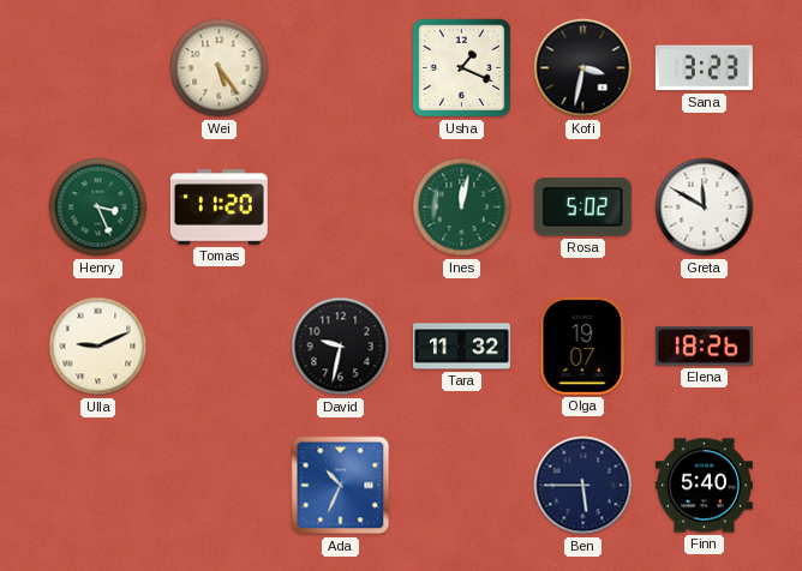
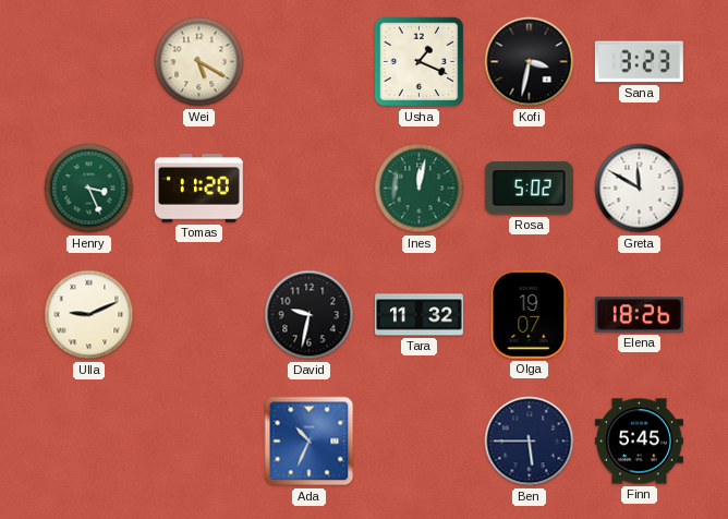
Wei: 5:24 -> 5:20
Finn: 5:40 -> 5:45
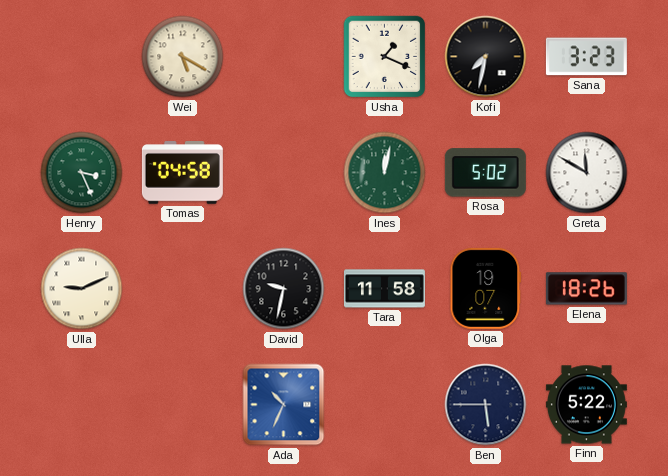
Kofi: 3:32 -> 7:32
Tomas: 11:20 -> 04:58
Tara: 11:32 -> 11:58
Finn: 5:45 -> 5:22
